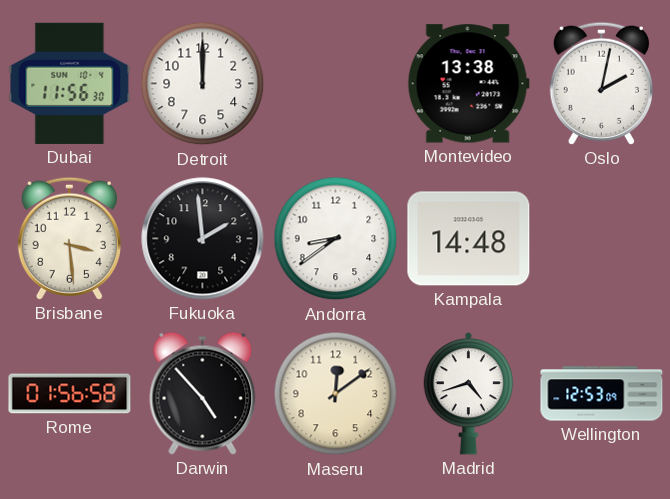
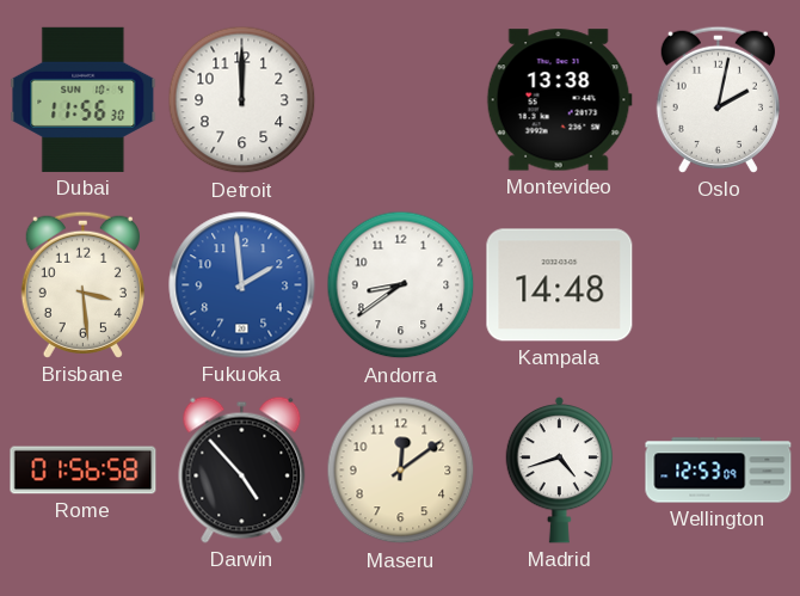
Fukuoka dial: black -> blue
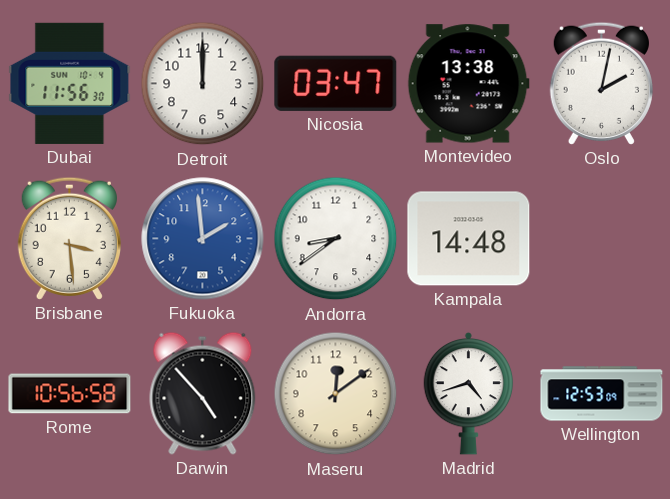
Nicosia: none -> 03:47
Rome: 01:56 -> 10:56
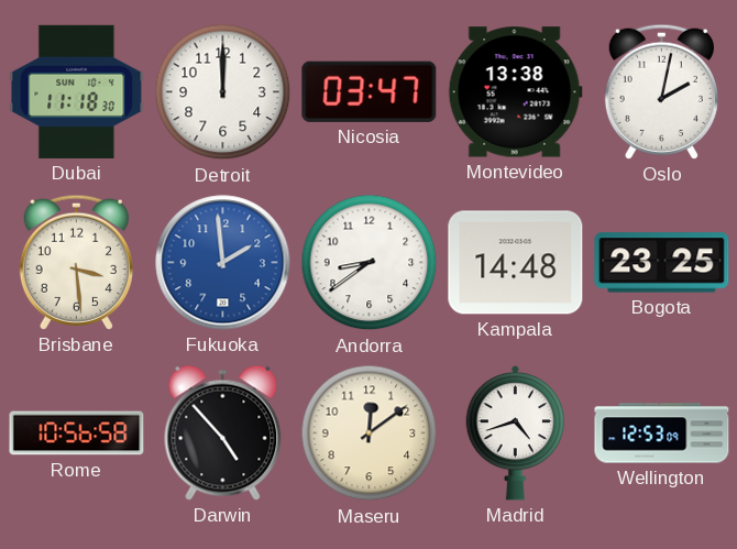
Dubai: 11:56 -> 11:18
Bogota: none -> 23:25
